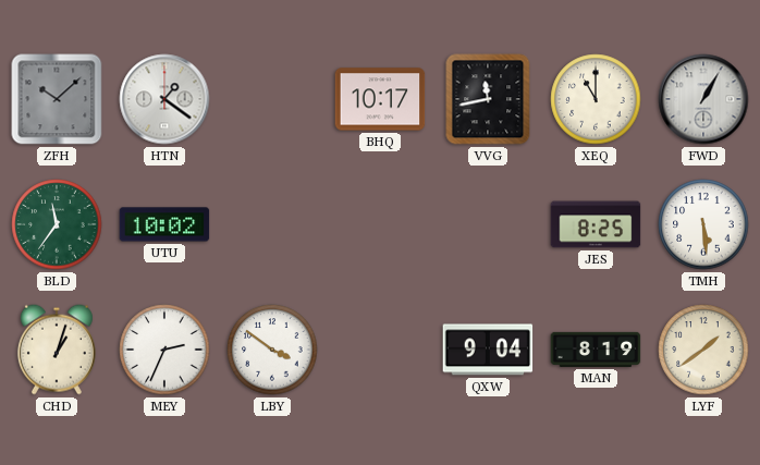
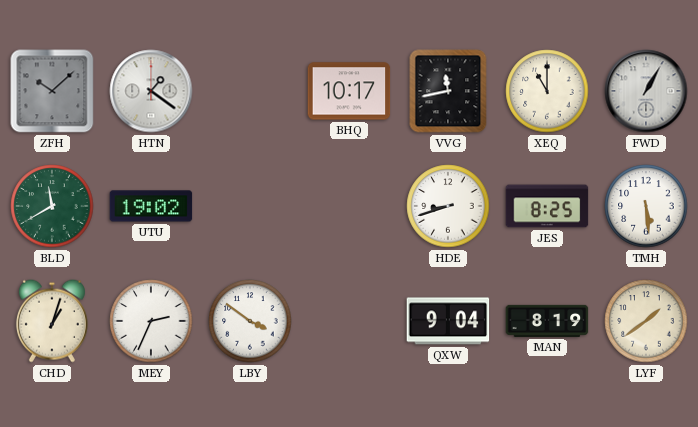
BLD: 11:36 -> 11:40
UTU: 10:02 -> 19:02
HDE: none -> 8:42
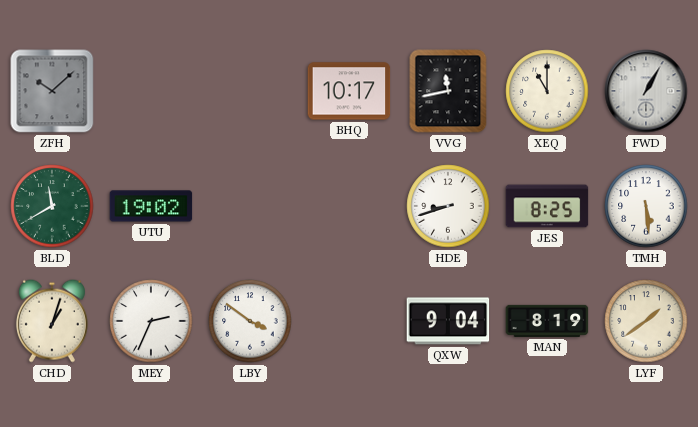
HTN: 1:21 -> none
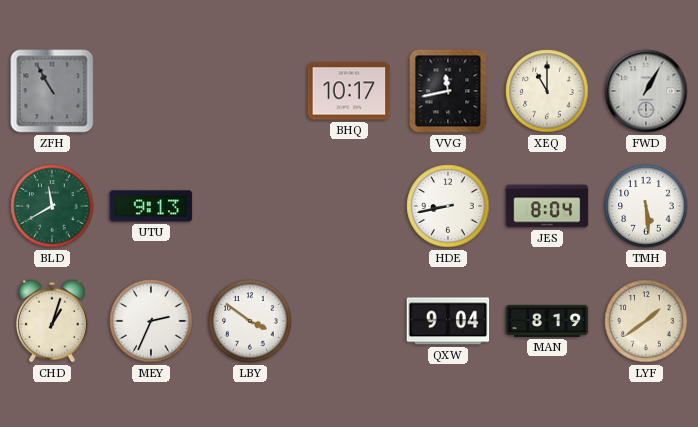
ZFH: 10:08 -> 10:55
UTU: 19:02 -> 9:13
HDE: 8:42 -> 8:43
JES: 8:25 -> 8:04
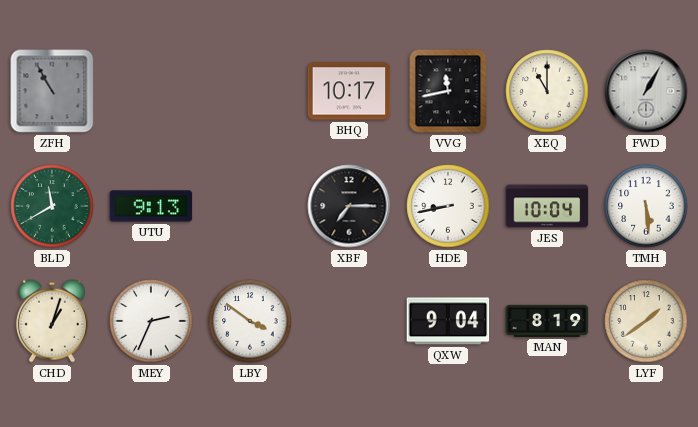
XBF: none -> 7:15
JES: 8:04 -> 10:04
